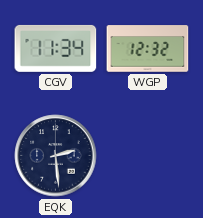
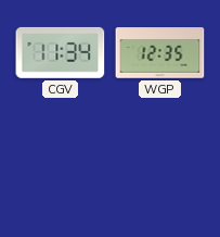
WGP: 12:32 -> 12:35
EQK: 2:29 -> none
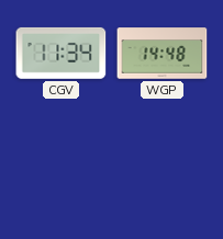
WGP: 12:35 -> 14:48
